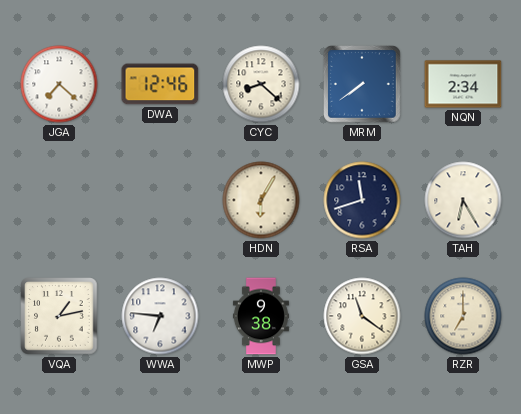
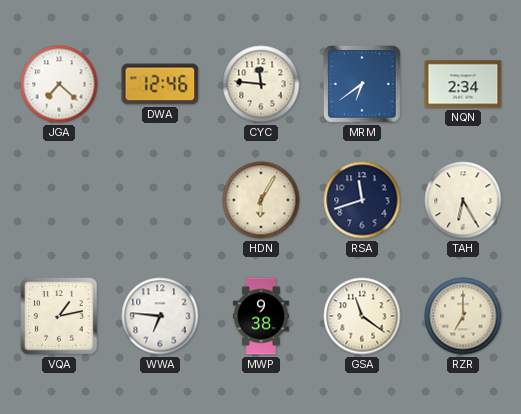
CYC: 8:22 -> 11:46
MRM: 7:39 -> 6:39
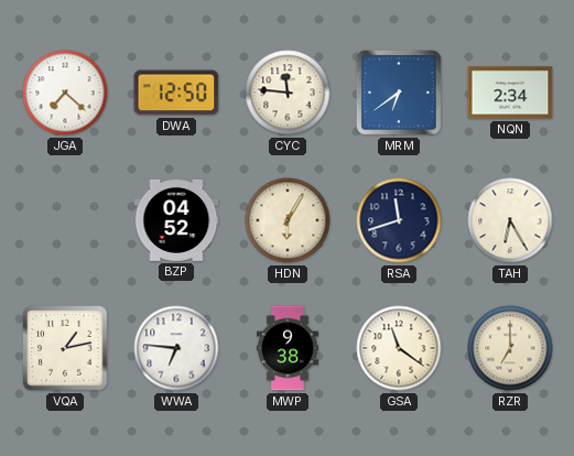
DWA: 12:46 -> 12:50
BZP: none -> 04:52
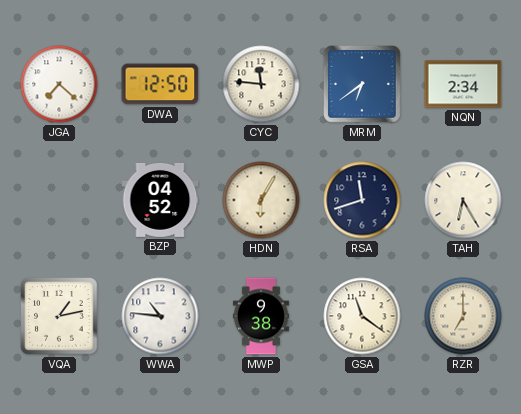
WWA: 6:46 -> 10:46
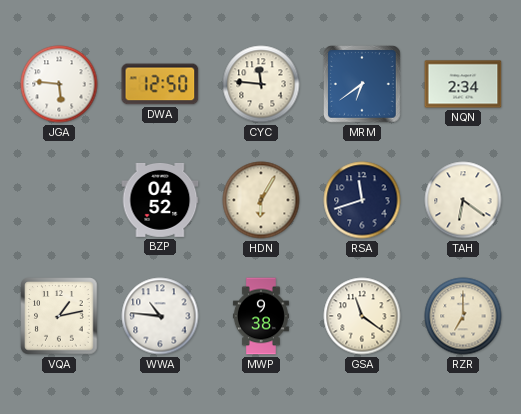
JGA: 7:22 -> 5:46
TAH: 6:25 -> 6:21
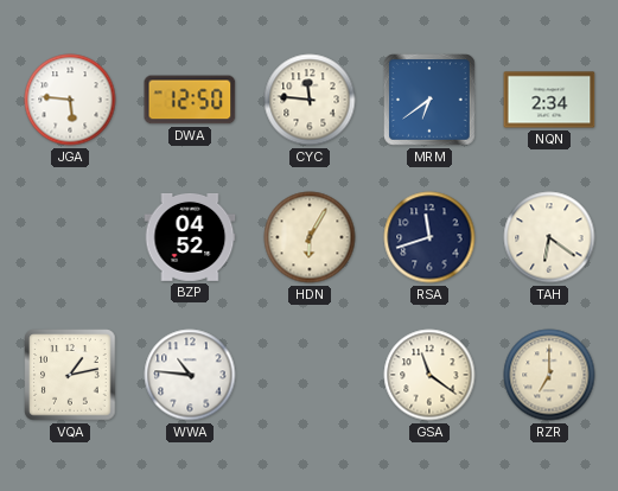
MWP: 9:38 -> none
